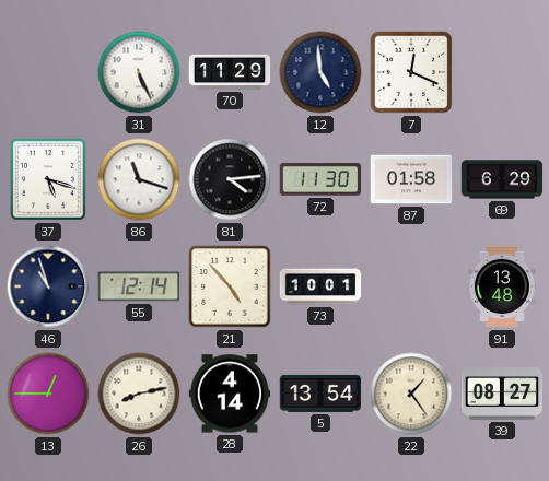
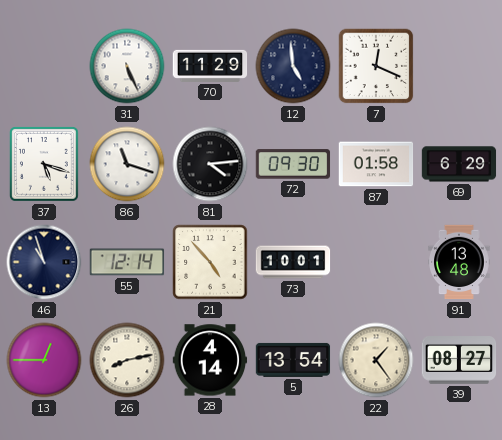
72: 11:30 -> 09:30
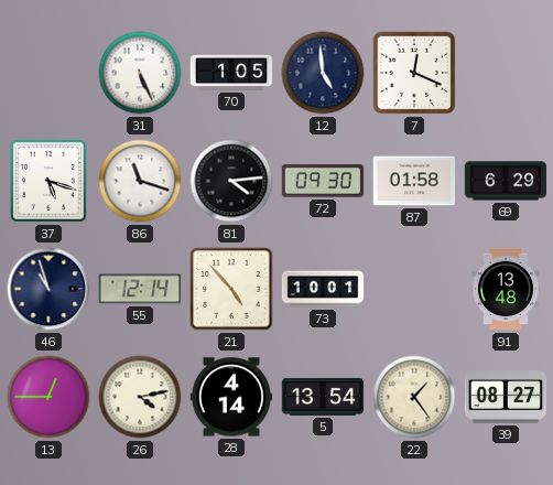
70: 11:29 -> 1:05
26: 8:13 -> 4:13
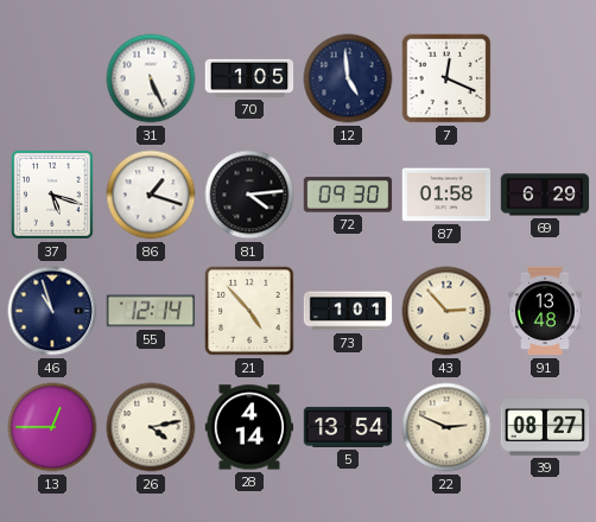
86: 11:18 -> 1:18
73: 10:01 -> 1:01
43: none -> 2:53
22: 1:24 -> 2:49
